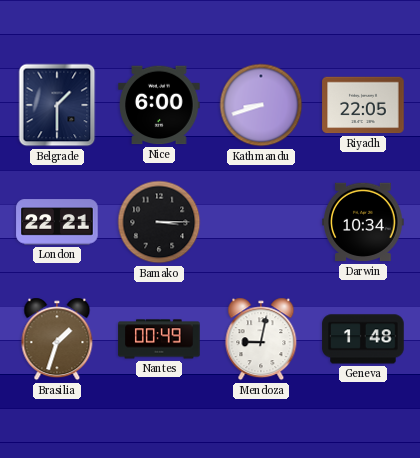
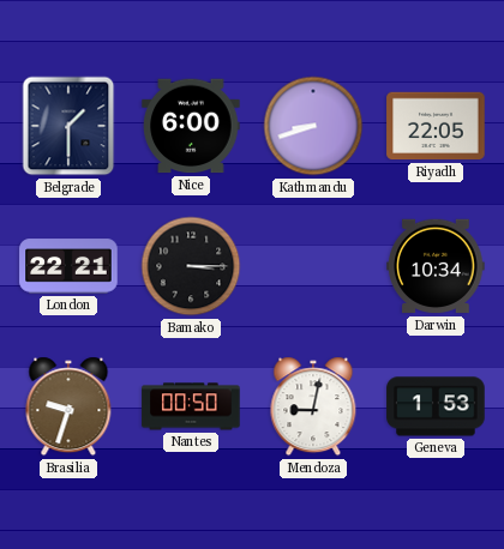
Brasilia: 1:33 -> 9:33
Nantes: 00:49 -> 00:50
Geneva: 1:48 -> 1:53
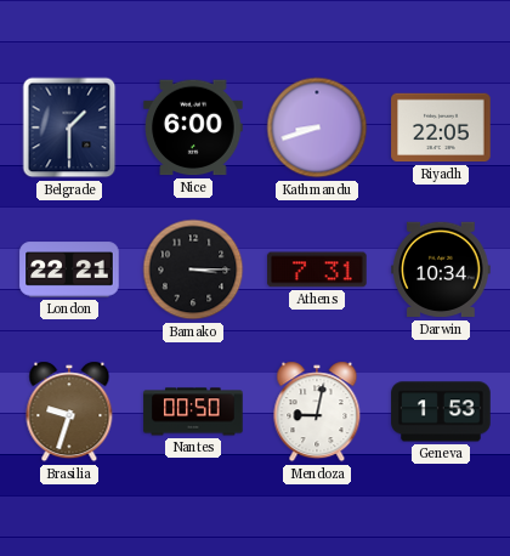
Athens: none -> 7:31
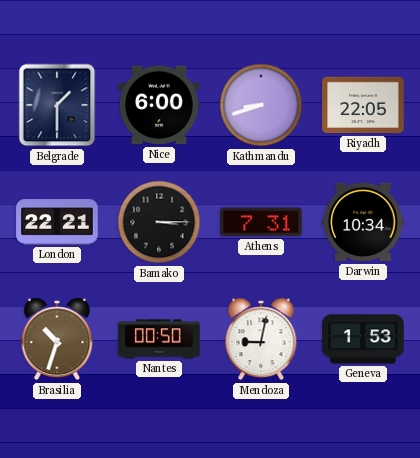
Brasilia: 9:33 -> 10:33
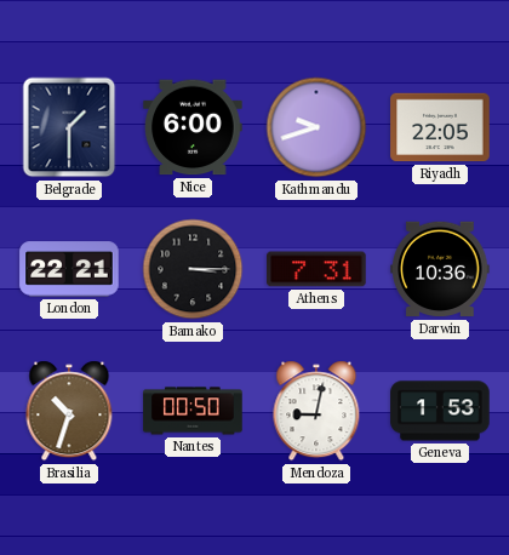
Kathmandu: 8:42 -> 9:42
Darwin: 10:34 -> 10:36
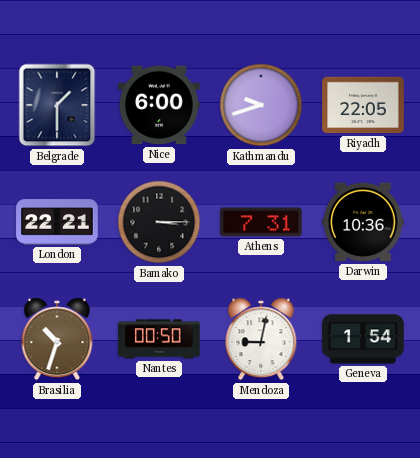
Geneva: 1:53 -> 1:54
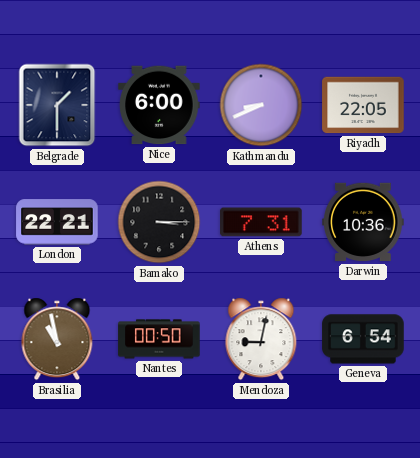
Kathmandu: 9:42 -> 8:41
Brasilia: 10:33 -> 10:58
Geneva: 1:54 -> 6:54
